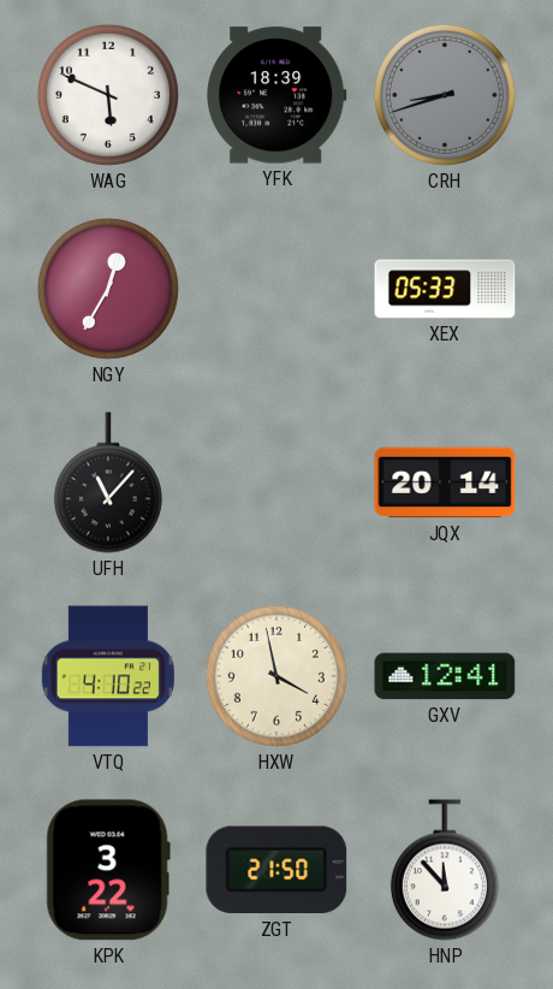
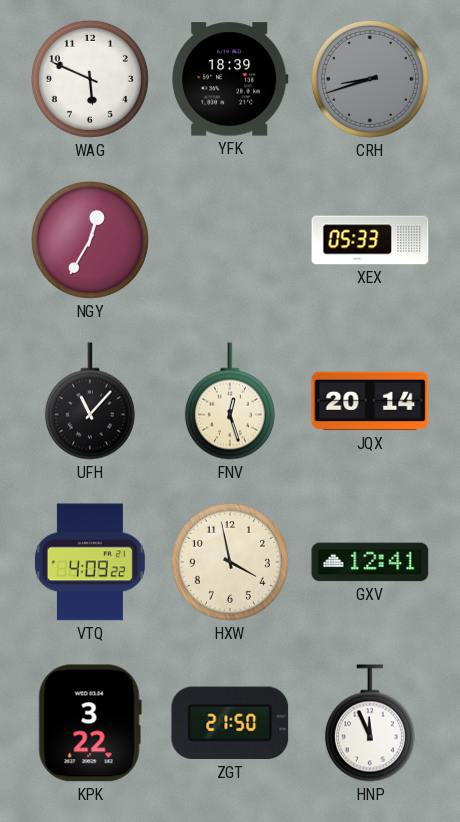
FNV: none -> 12:27
VTQ: 4:10 -> 4:09
HNP: 11:53 -> 11:56
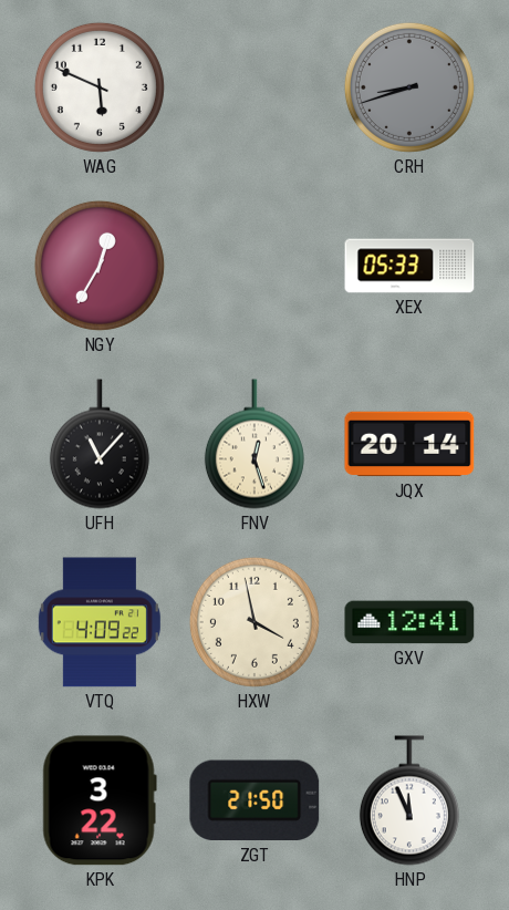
YFK: 18:39 -> none
